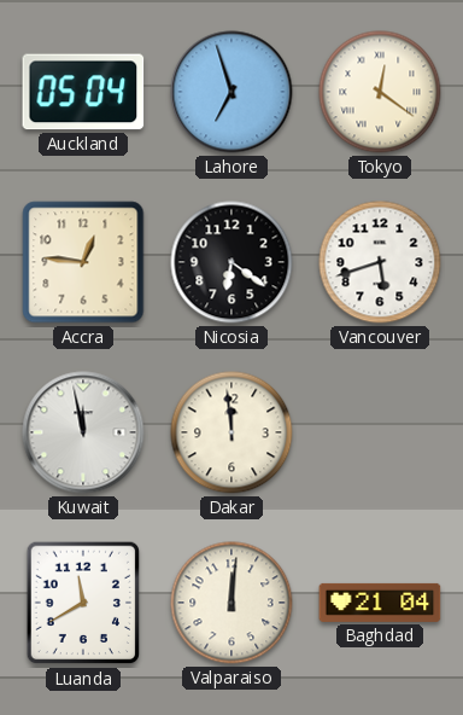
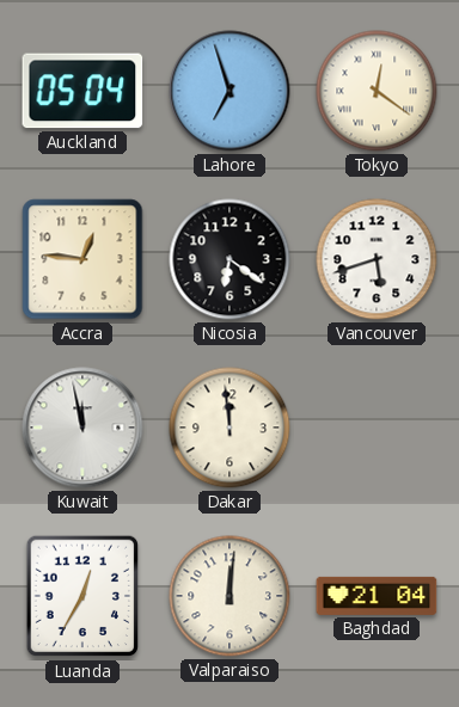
Luanda: 11:40 -> 12:35
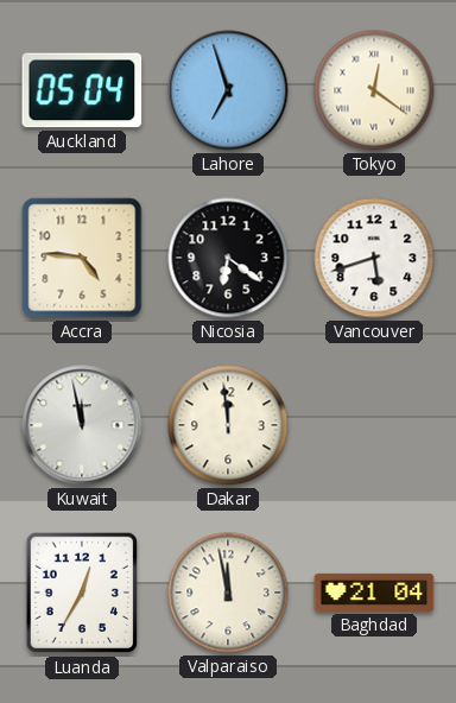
Accra: 12:46 -> 4:46
Valparaiso: 12:01 -> 11:58
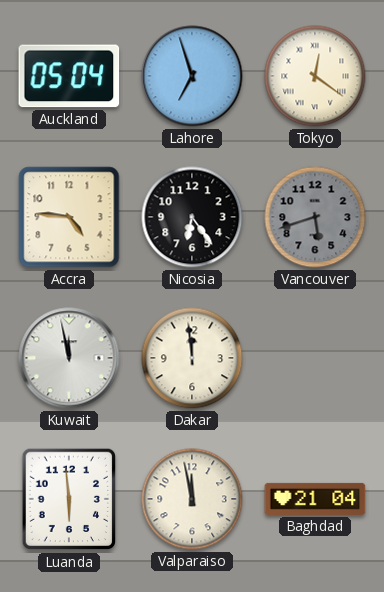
Nicosia: 6:21 -> 6:24
Vancouver dial: white -> grey
Luanda: 12:35 -> 5:59
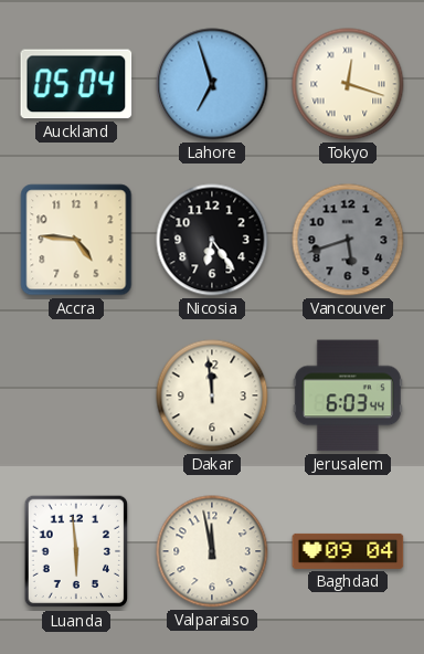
Tokyo: 12:21 -> 12:18
Kuwait: 11:58 -> none
Jerusalem: none -> 6:03
Baghdad: 21:04 -> 09:04
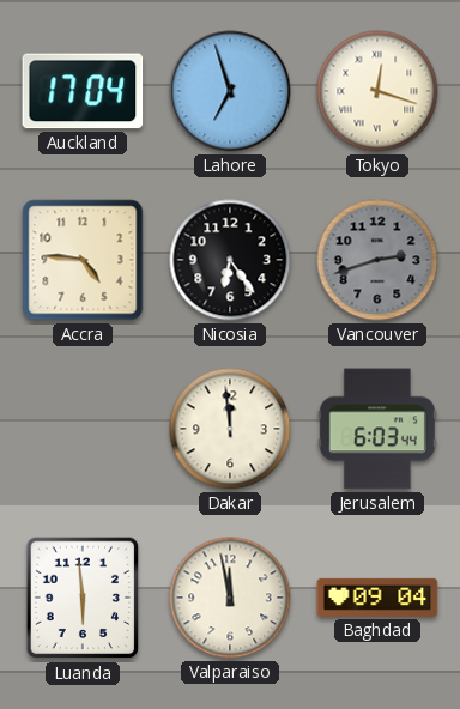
Auckland: 05:04 -> 17:04
Vancouver: 5:42 -> 2:42
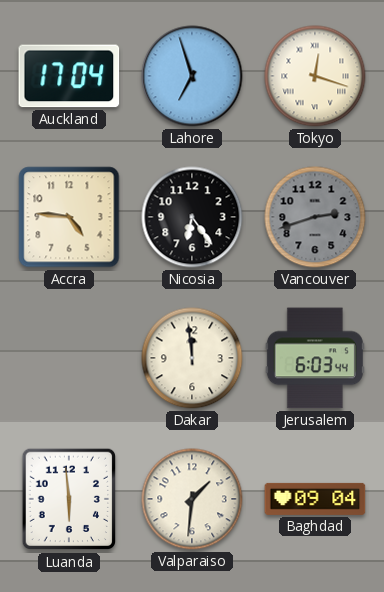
Valparaiso: 11:58 -> 1:31
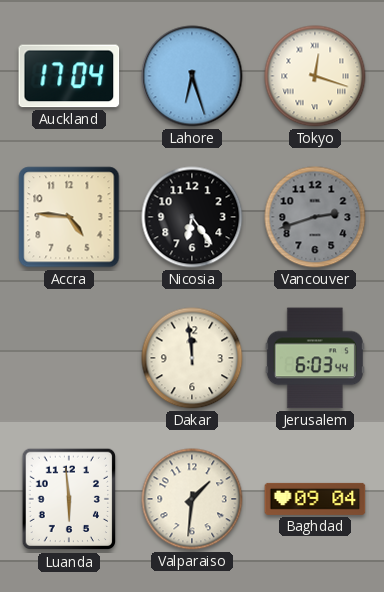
Lahore: 6:57 -> 6:27
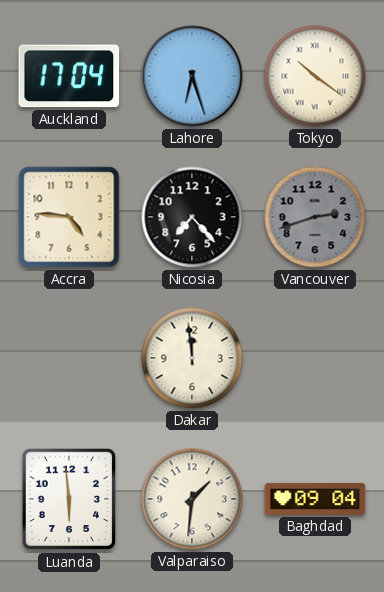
Tokyo: 12:18 -> 10:21
Nicosia: 6:24 -> 7:23
Jerusalem: 6:03 -> none
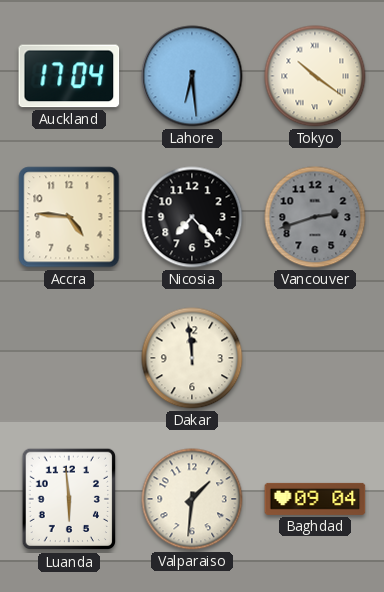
Lahore: 6:27 -> 6:29
